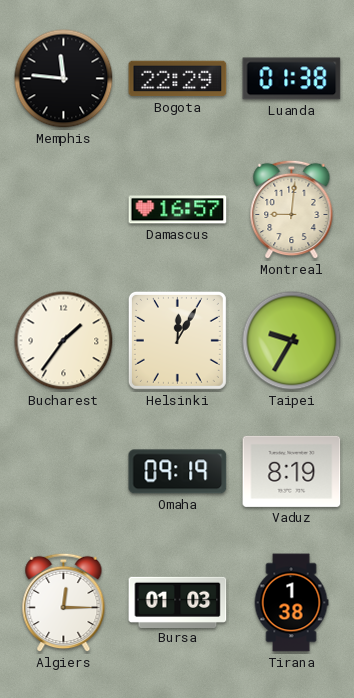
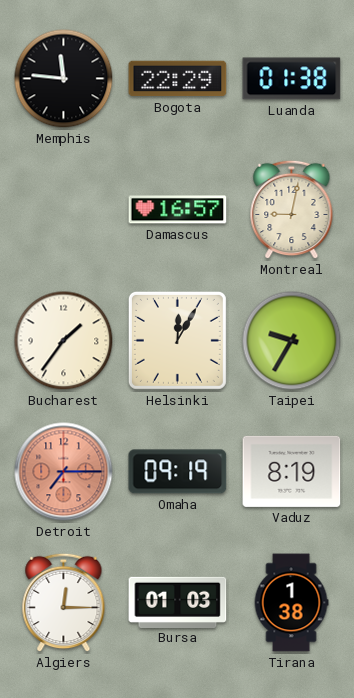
Montreal: 9:01 -> 9:02
Detroit: none -> 7:15
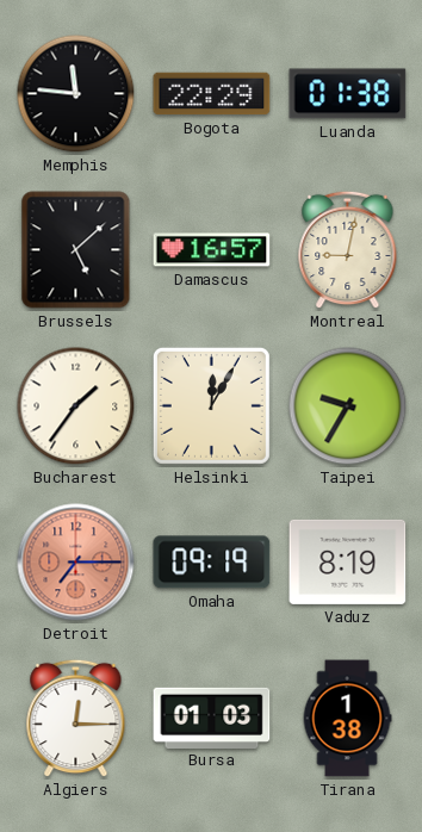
Brussels: none -> 5:08
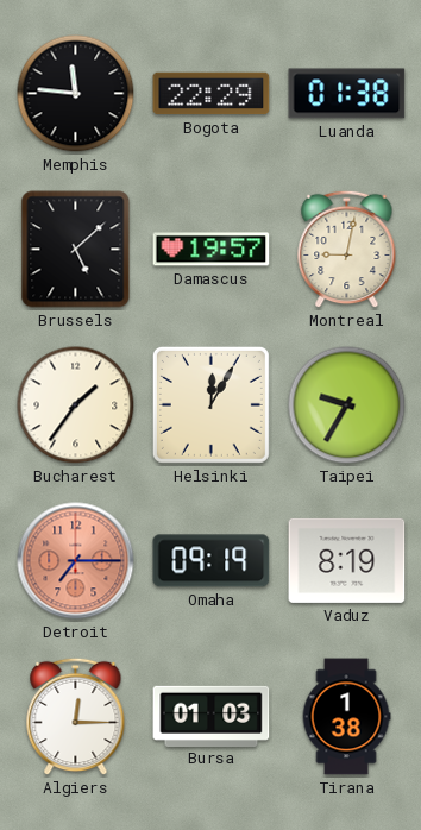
Damascus: 16:57 -> 19:57
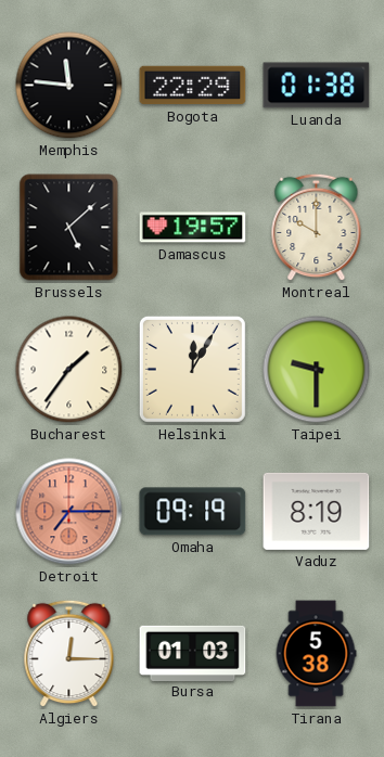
Montreal: 9:02 -> 10:00
Taipei: 9:35 -> 9:30
Tirana: 1:38 -> 5:38
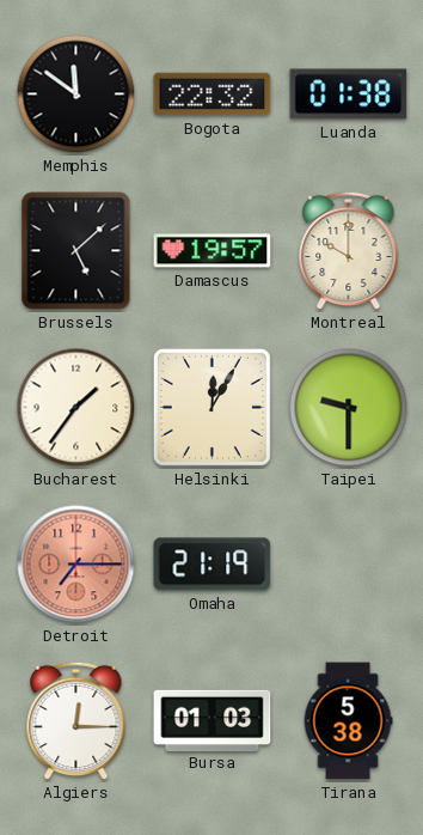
Memphis: 11:46 -> 11:51
Bogota: 22:29 -> 22:32
Omaha: 09:19 -> 21:19
Vaduz: 8:19 -> none
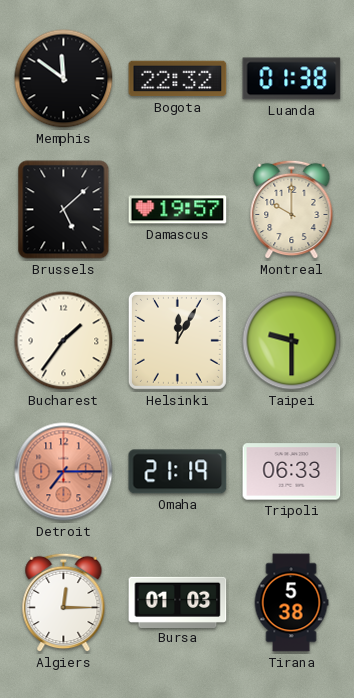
Tripoli: none -> 06:33
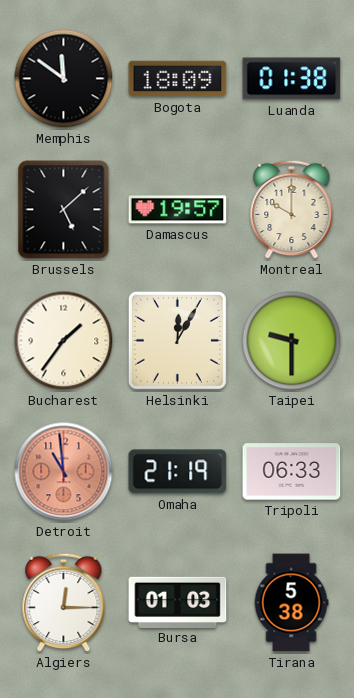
Bogota: 22:32 -> 18:09
Detroit: 7:15 -> 10:59
